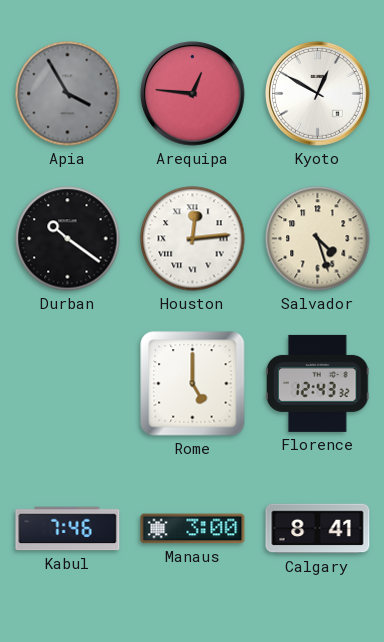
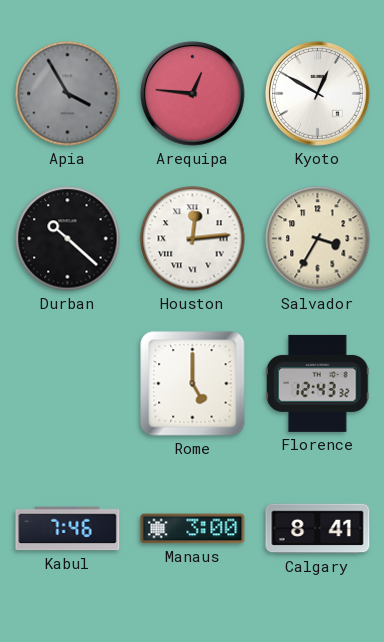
Durban: 10:21 -> 10:22
Salvador: 4:27 -> 3:35
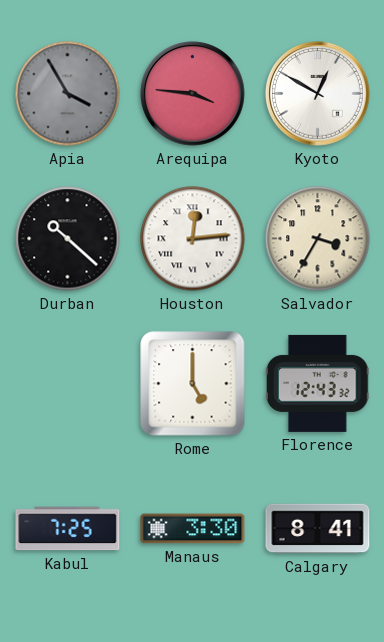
Arequipa: 12:46 -> 3:46
Kabul: 7:46 -> 7:25
Manaus: 3:00 -> 3:30
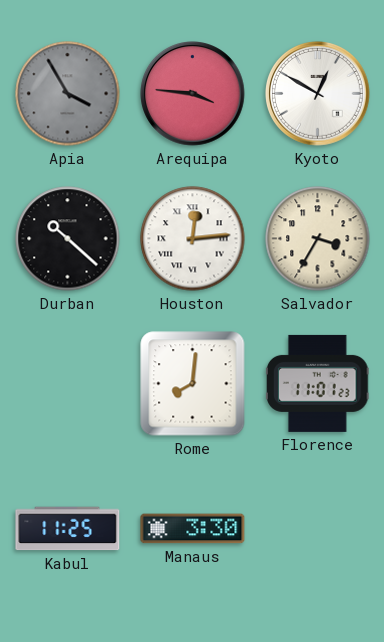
Rome: 5:00 -> 8:01
Florence: 12:43 -> 11:01
Kabul: 7:25 -> 11:25
Calgary: 8:41 -> none
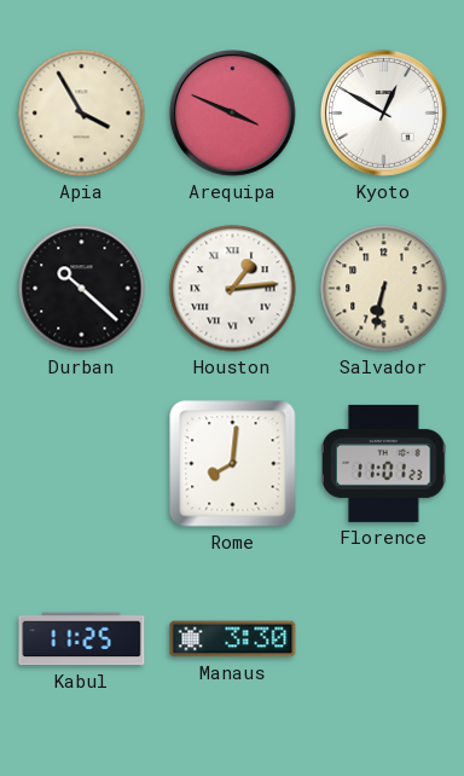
Apia dial: grey -> cream
Arequipa: 3:46 -> 3:49
Houston: 12:14 -> 1:14
Salvador: 3:35 -> 6:32
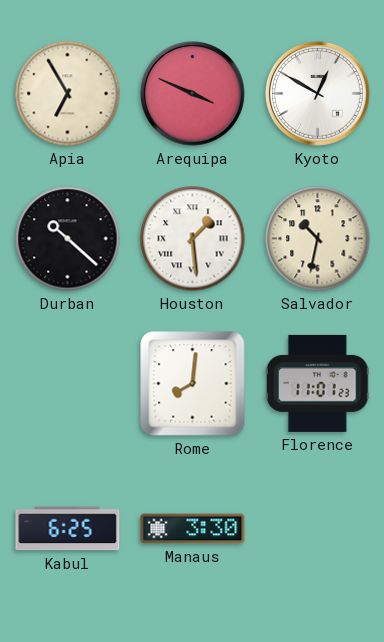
Apia: 3:55 -> 6:55
Houston: 1:14 -> 1:29
Salvador: 6:32 -> 10:32
Kabul: 11:25 -> 6:25
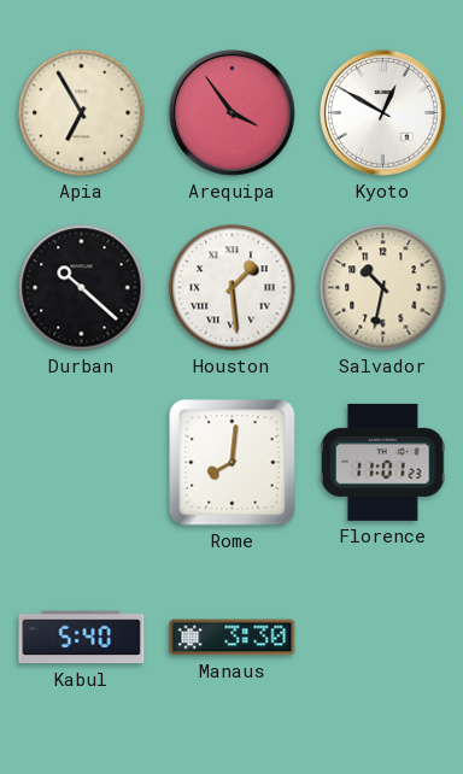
Arequipa: 3:49 -> 3:54
Kabul: 6:25 -> 5:40
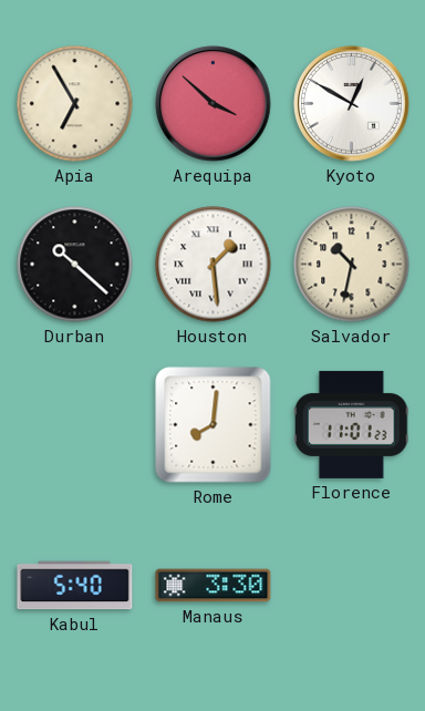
Arequipa: 3:54 -> 3:52
